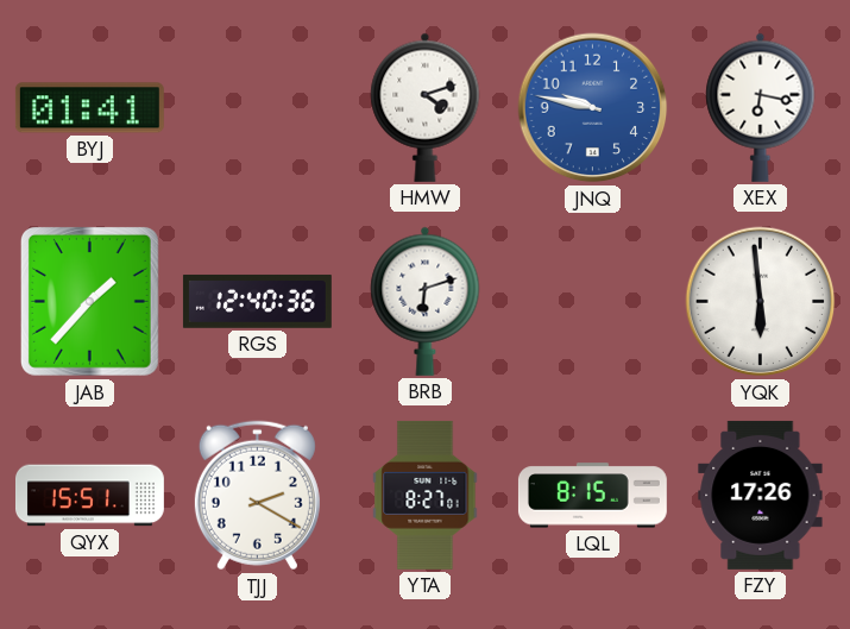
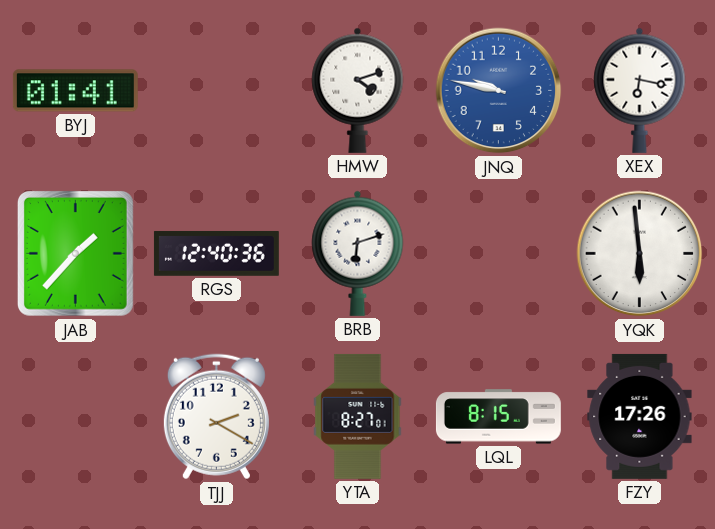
QYX: 15:51 -> none
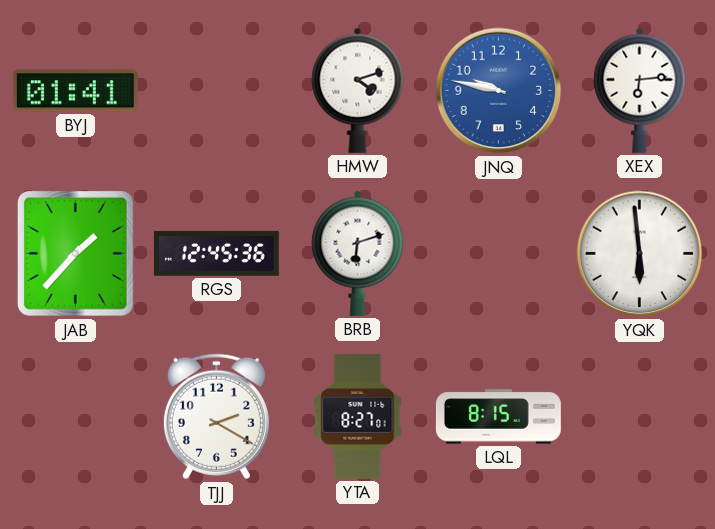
XEX: 6:17 -> 6:14
RGS: 12:40 -> 12:45
FZY: 17:26 -> none
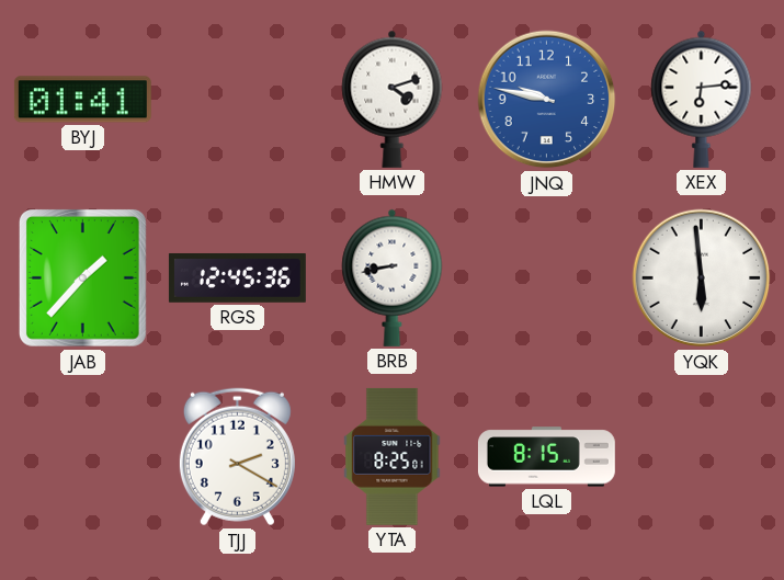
BRB: 6:12 -> 8:43
YTA: 8:27 -> 8:25
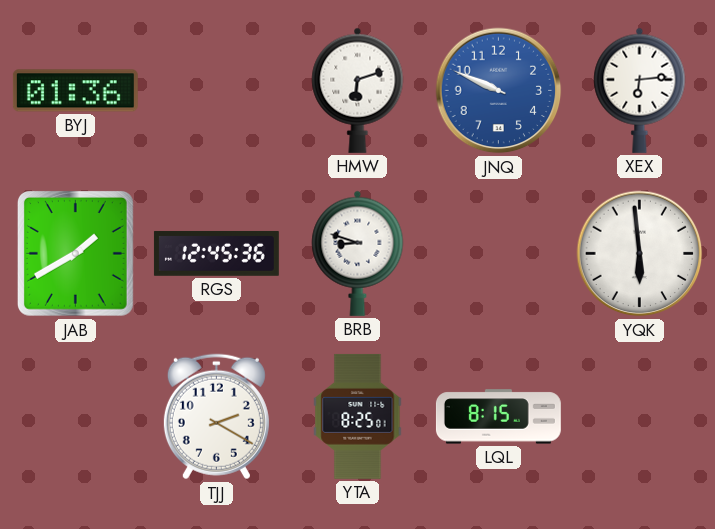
BYJ: 01:41 -> 01:36
HMW: 4:12 -> 6:12
JNQ: 9:47 -> 9:49
JAB: 1:37 -> 1:40
BRB: 8:43 -> 8:48
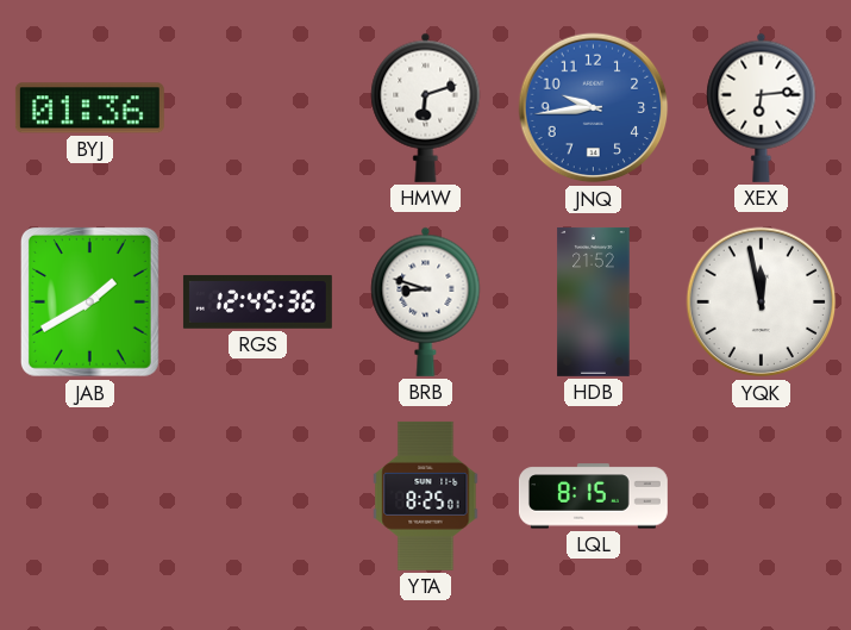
JNQ: 9:49 -> 9:44
HDB: none -> 21:52
YQK: 5:59 -> 11:58
TJJ: 2:20 -> none
